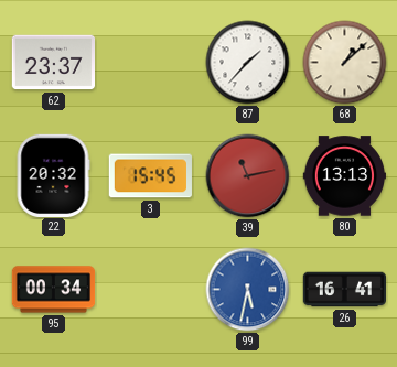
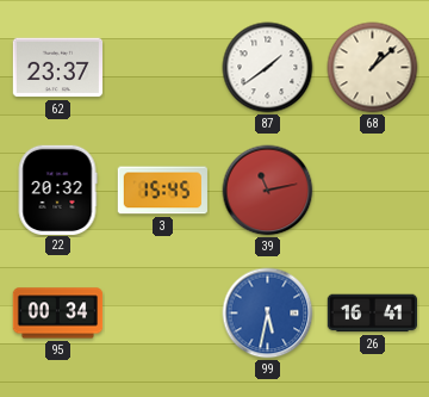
87: 1:37 -> 1:39
80: 13:13 -> none
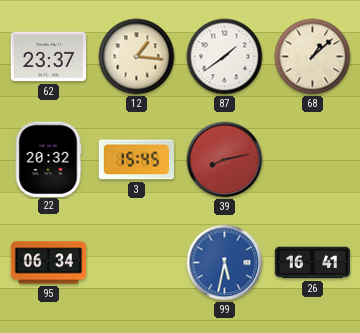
12: none -> 1:16
39: 11:13 -> 8:13
95: 00:34 -> 06:34
